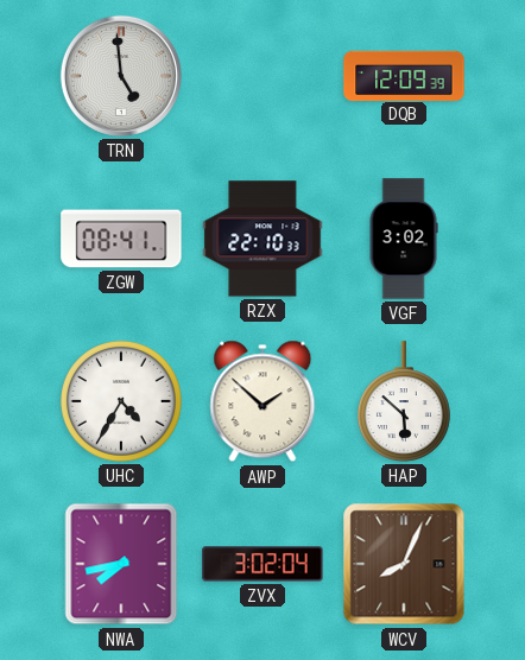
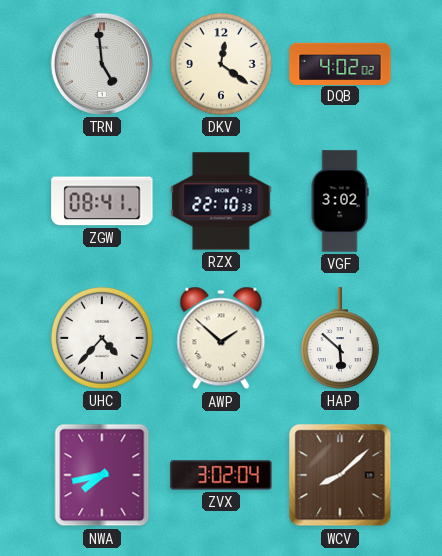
DKV: none -> 12:21
DQB: 12:09 -> 4:02
UHC: 4:35 -> 4:37
WCV: 8:04 -> 8:08
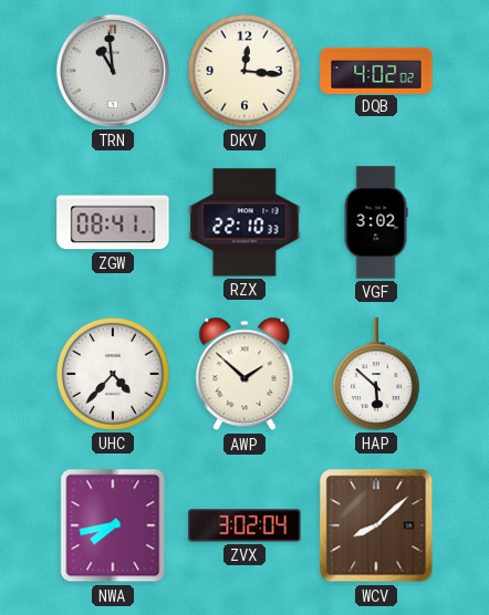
TRN: 4:59 -> 10:59
DKV: 12:21 -> 12:16
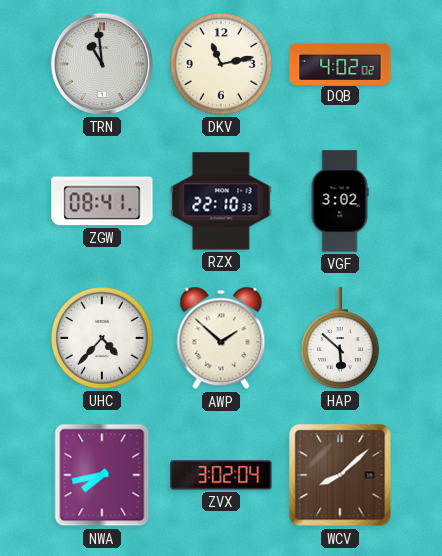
DKV: 12:16 -> 11:13
